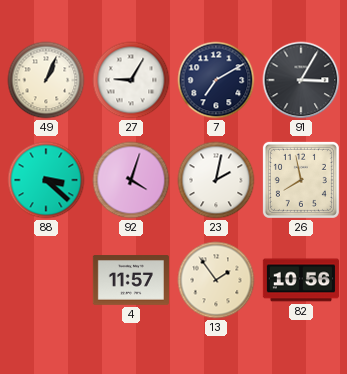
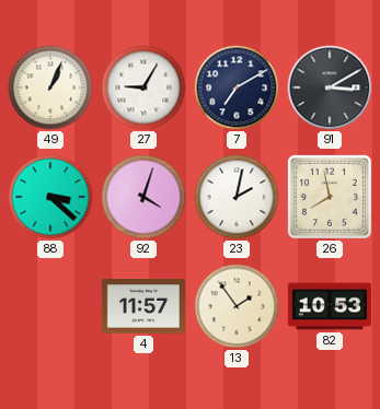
91: 3:05 -> 3:10
82: 10:56 -> 10:53
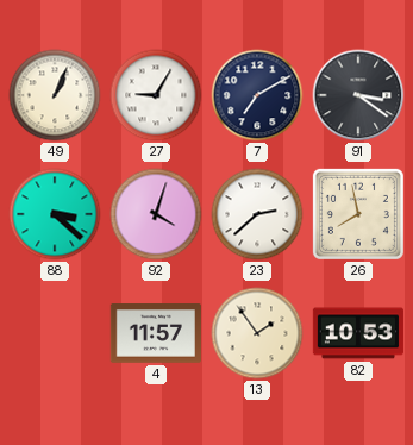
91: 3:10 -> 3:21
23: 2:02 -> 2:38
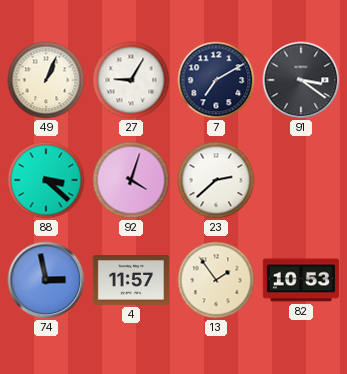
26: 7:58 -> none
74: none -> 2:58
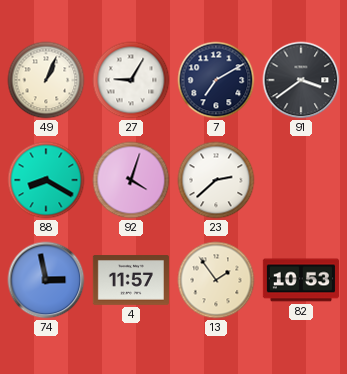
91: 3:21 -> 3:39
88: 3:22 -> 8:20
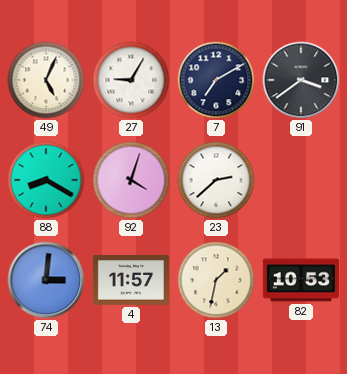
49: 1:04 -> 5:04
74: 2:58 -> 3:01
13: 1:54 -> 1:32
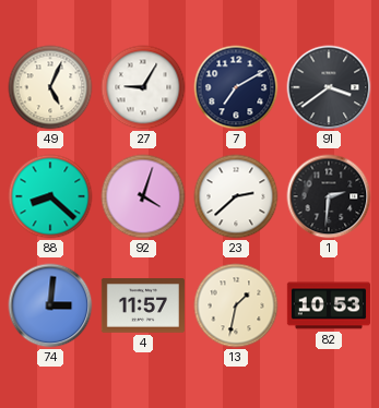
88: 8:20 -> 8:22
1: none -> 2:31
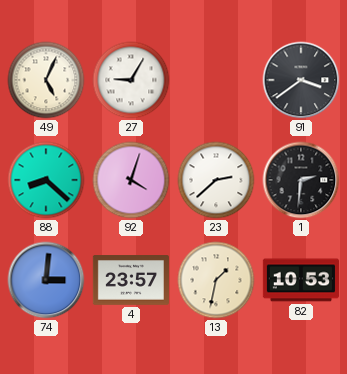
7: 7:10 -> none
4: 11:57 -> 23:57
